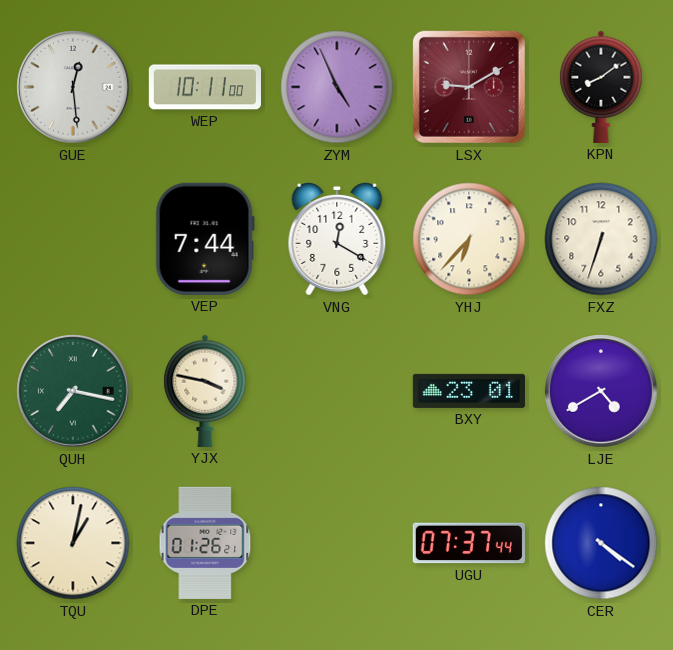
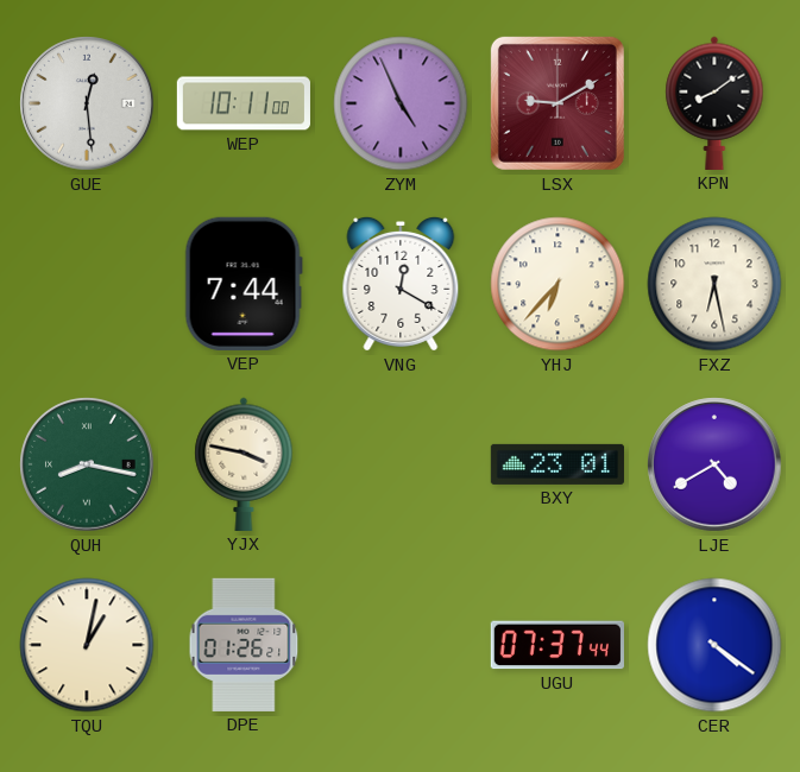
FXZ: 6:33 -> 6:28
QUH: 7:17 -> 8:17
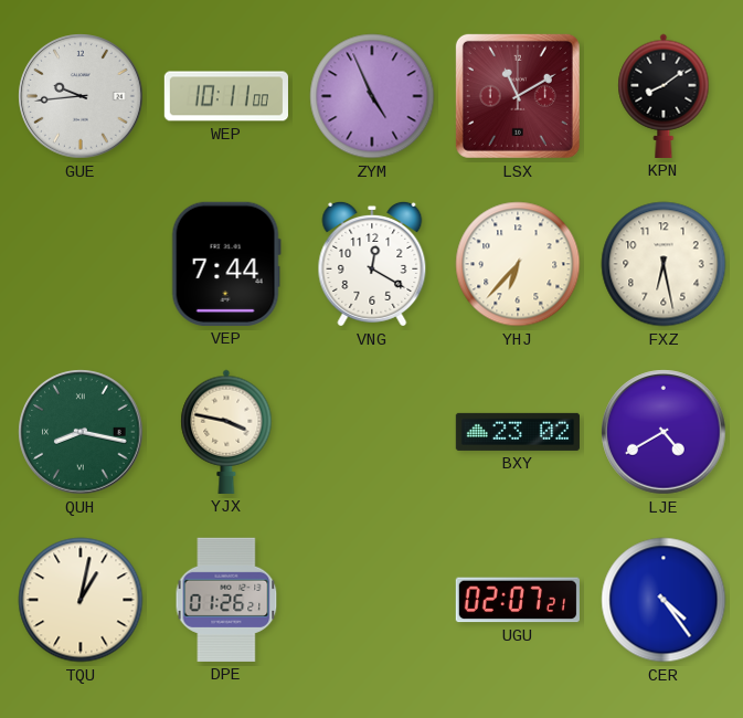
GUE: 12:29 -> 9:44
LSX: 9:10 -> 11:10
BXY: 23:01 -> 23:02
UGU: 07:37 -> 02:07
CER: 4:21 -> 4:24
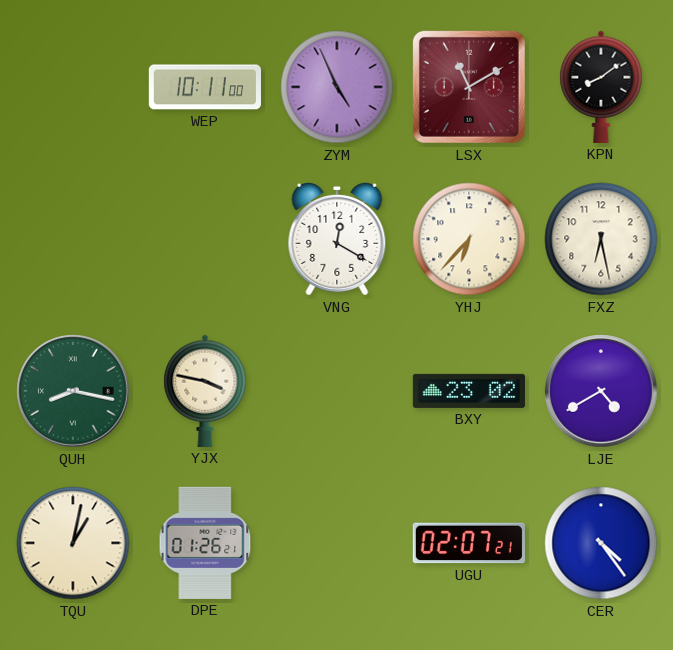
GUE: 9:44 -> none
VEP: 7:44 -> none
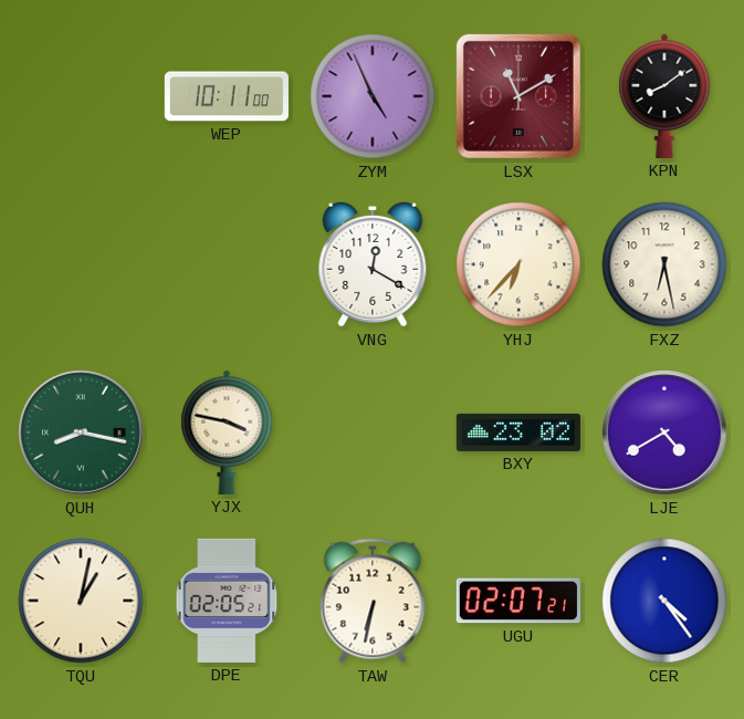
DPE: 01:26 -> 02:05
TAW: none -> 6:32
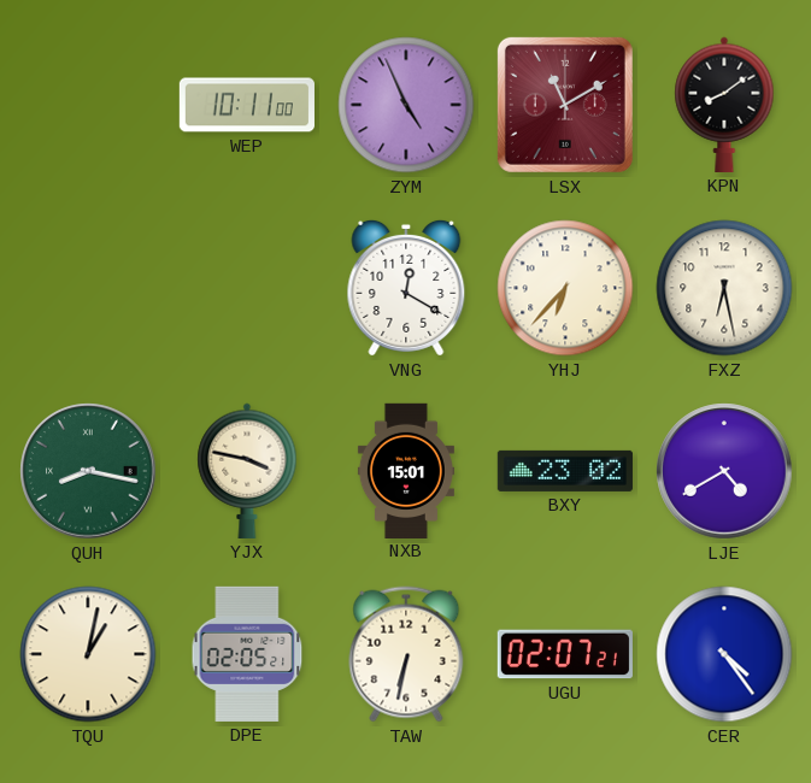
NXB: none -> 15:01
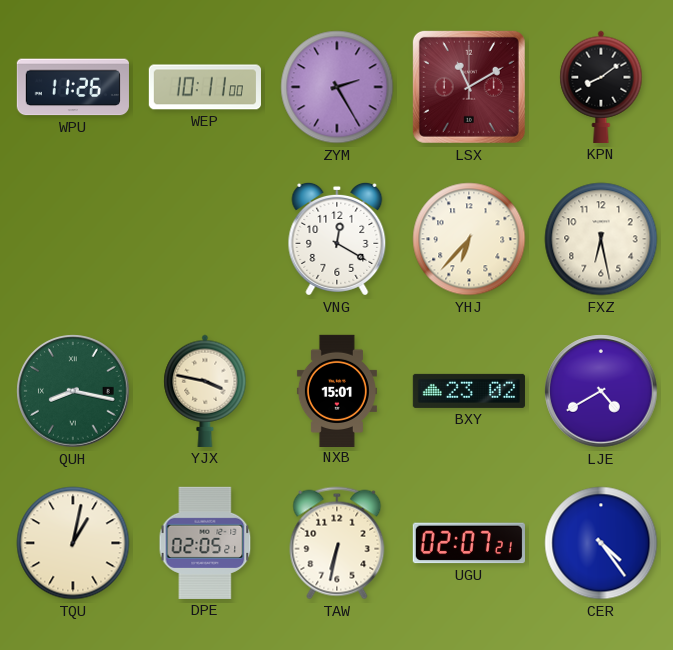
WPU: none -> 11:26
ZYM: 4:56 -> 2:25
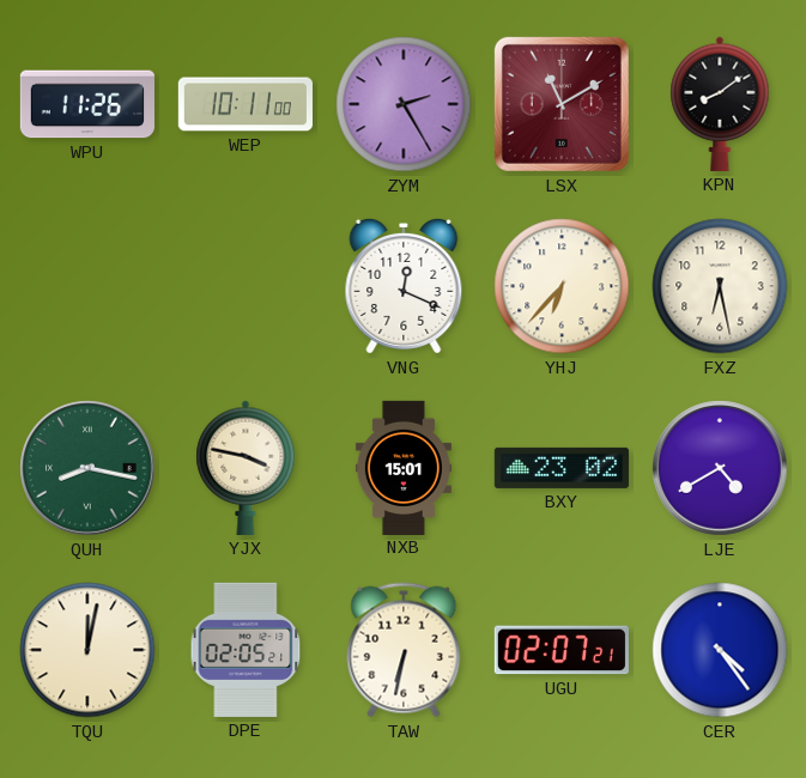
VNG: 12:20 -> 12:19
TQU: 1:02 -> 12:02
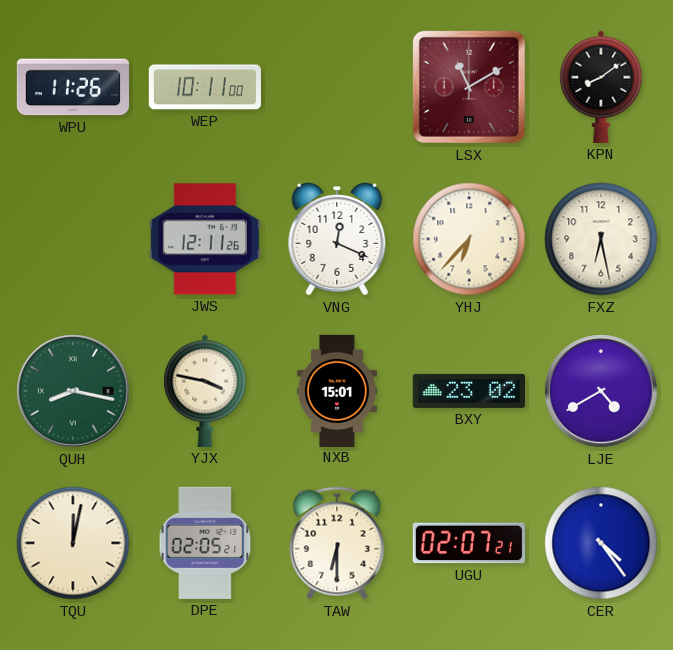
ZYM: 2:25 -> none
JWS: none -> 12:11
TAW: 6:32 -> 6:30
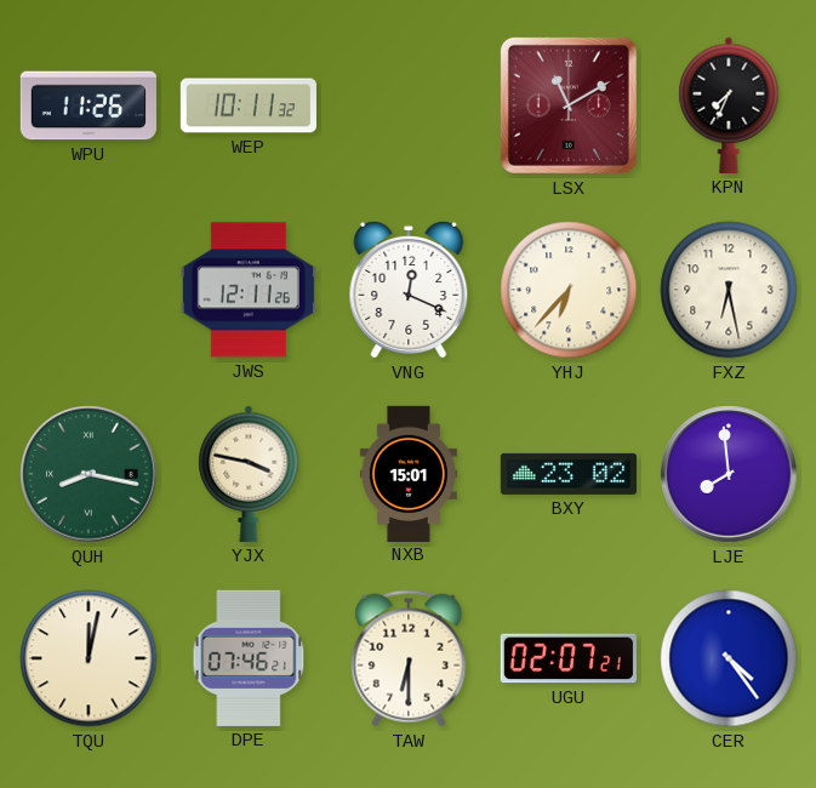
WEP: 10:11:00 -> 10:11:32
KPN: 8:09 -> 7:34
LJE: 4:40 -> 7:59
DPE: 02:05 -> 07:46
